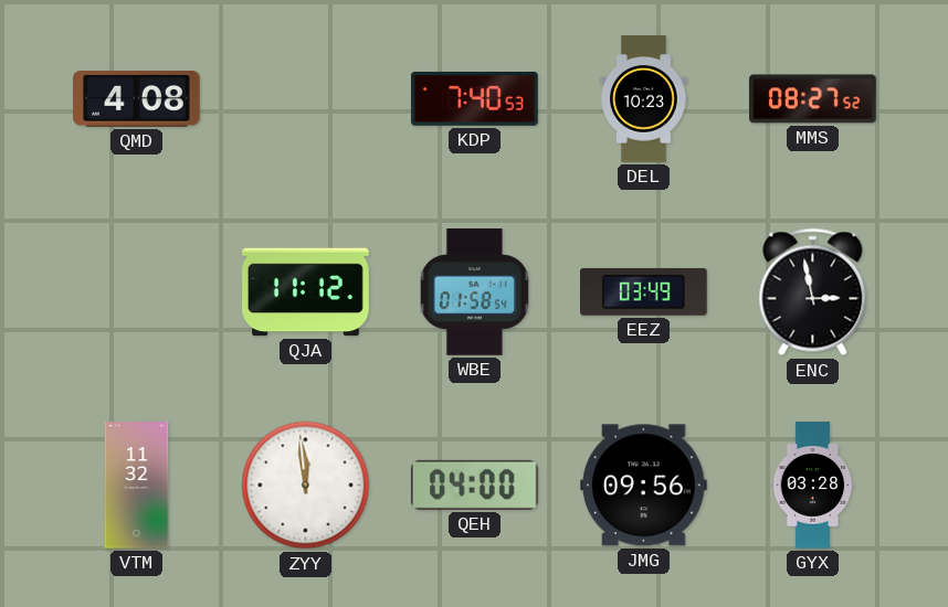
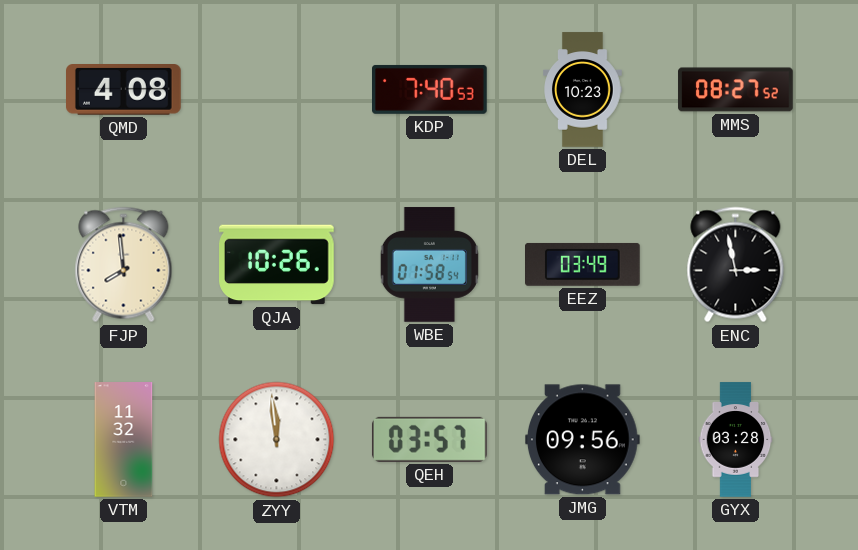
FJP: none -> 7:59
QJA: 11:12 -> 10:26
QEH: 04:00 -> 03:57
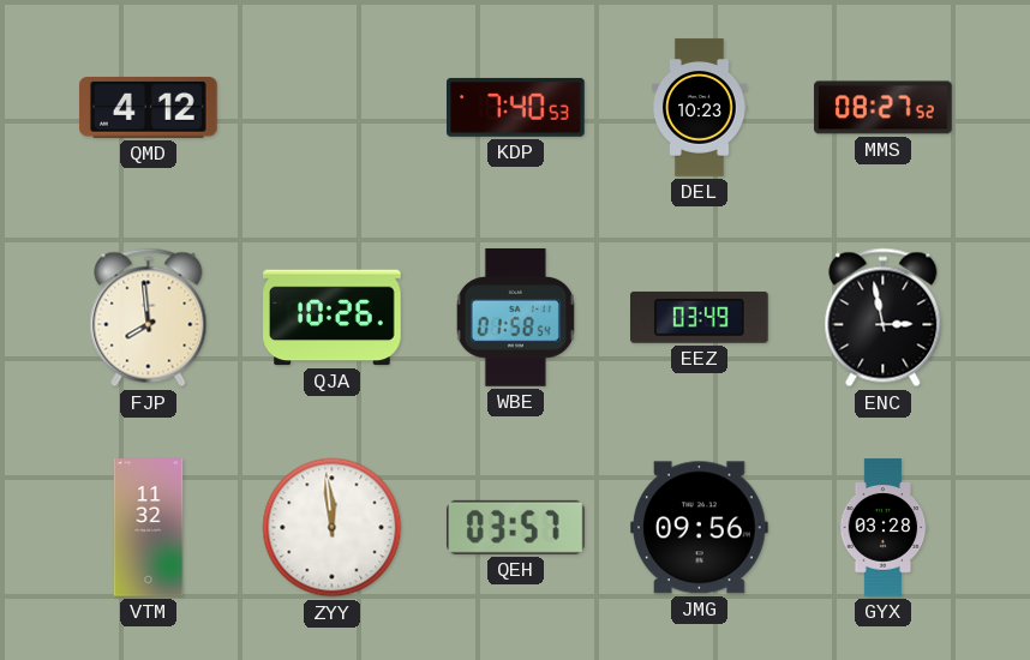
QMD: 4:08 -> 4:12
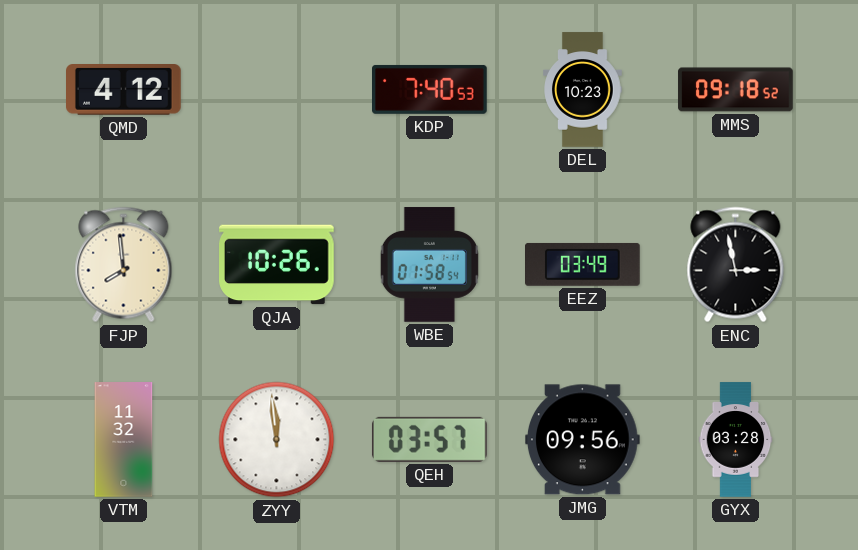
MMS: 08:27 -> 09:18
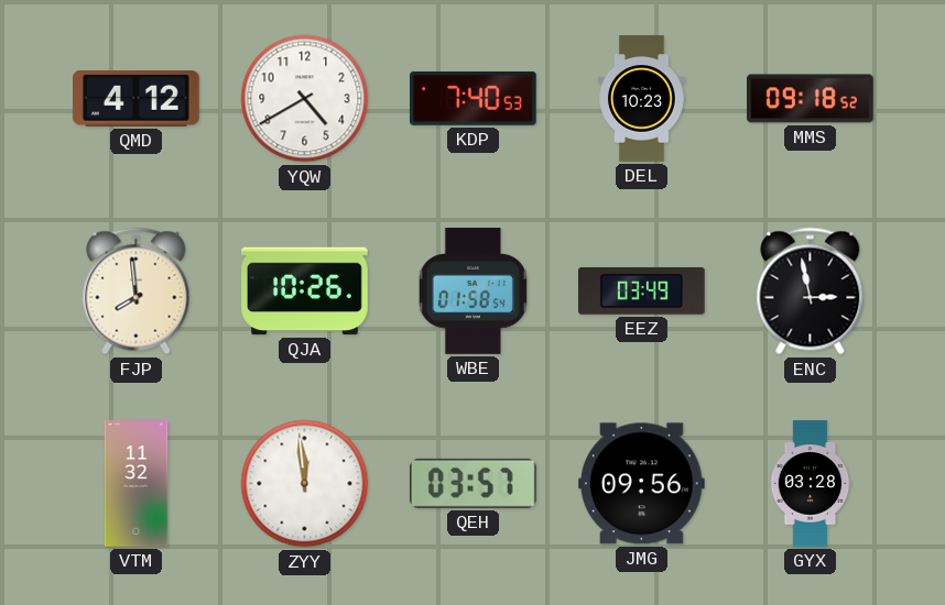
YQW: none -> 4:40
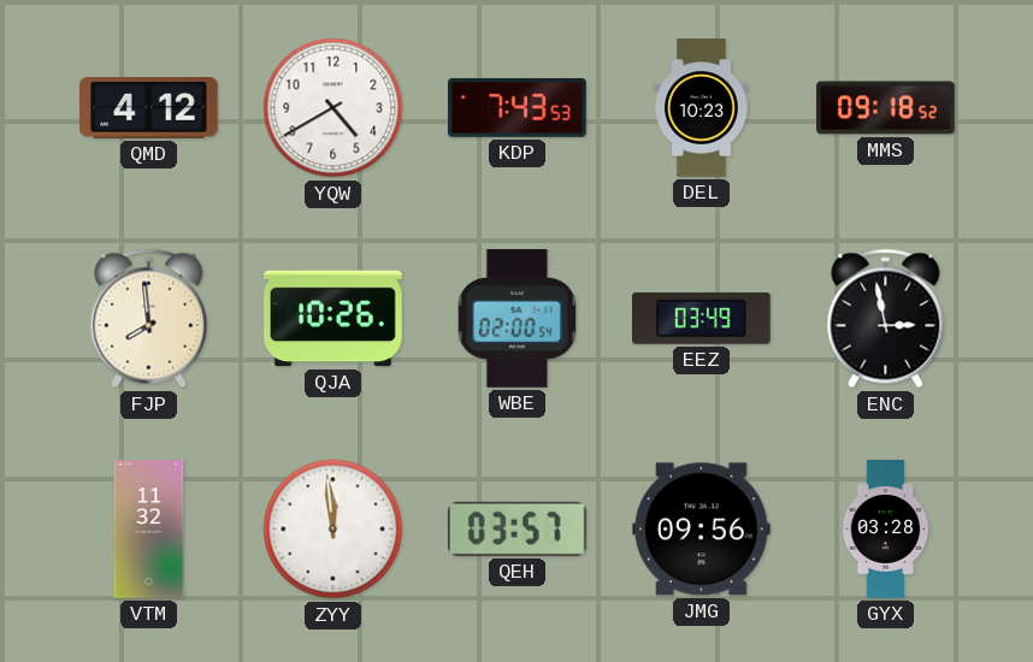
KDP: 7:40 -> 7:43
WBE: 01:58 -> 02:00
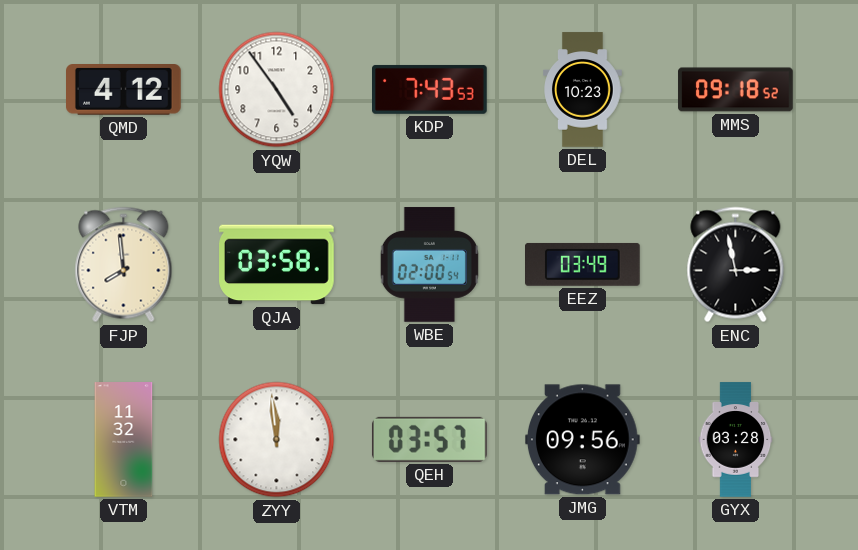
YQW: 4:40 -> 4:54
QJA: 10:26 -> 03:58
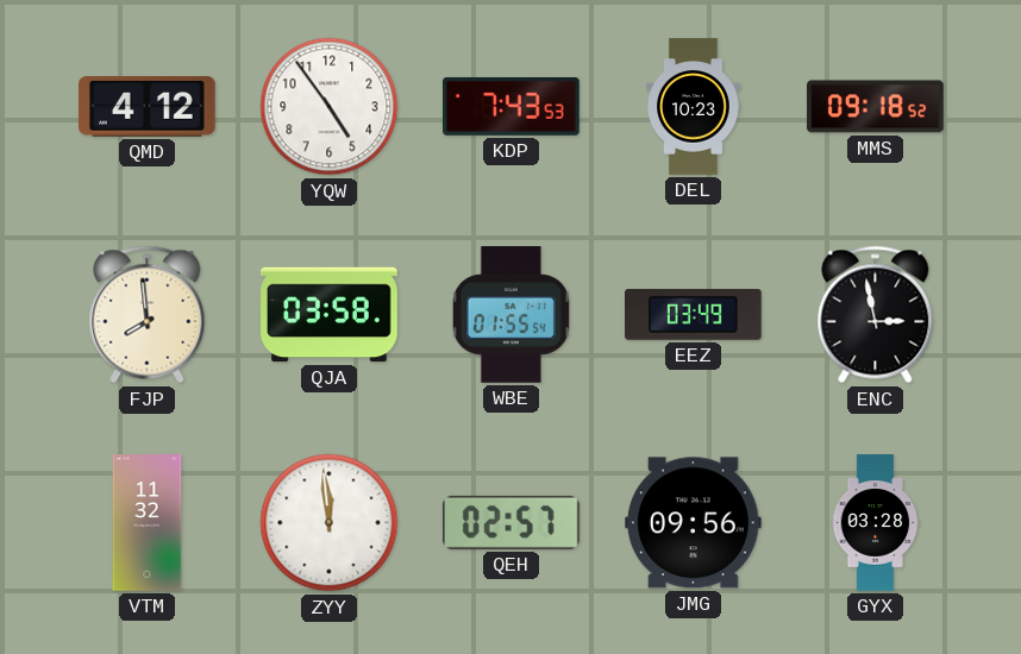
WBE: 02:00 -> 01:55
QEH: 03:57 -> 02:57
